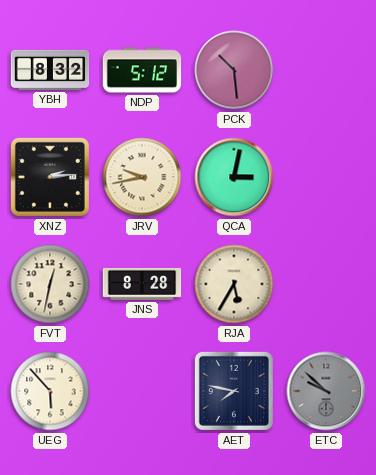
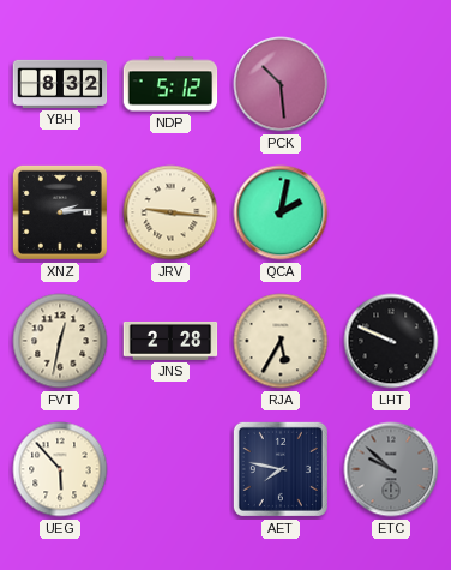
JRV: 9:43 -> 9:16
QCA: 3:02 -> 2:02
JNS: 8:28 -> 2:28
LHT: none -> 9:49
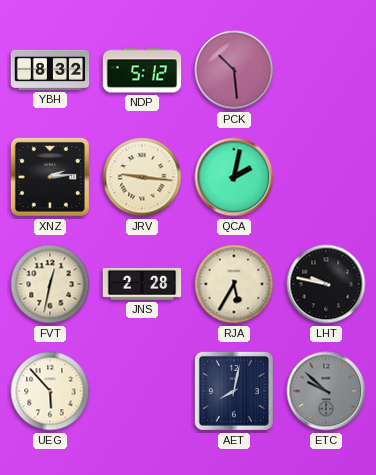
LHT: 9:49 -> 9:47
AET: 7:47 -> 8:02
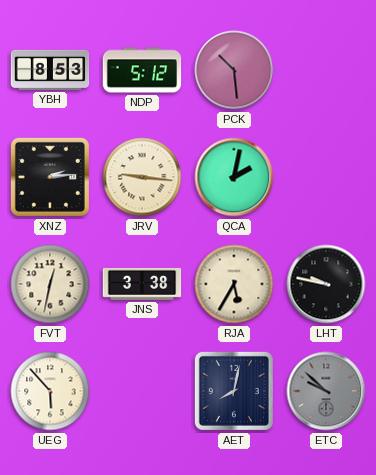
YBH: 8:32 -> 8:53
JNS: 2:28 -> 3:38
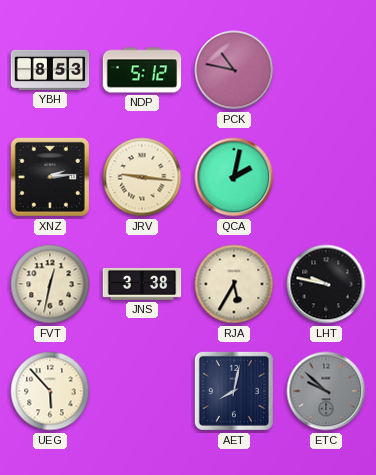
PCK: 10:29 -> 10:47
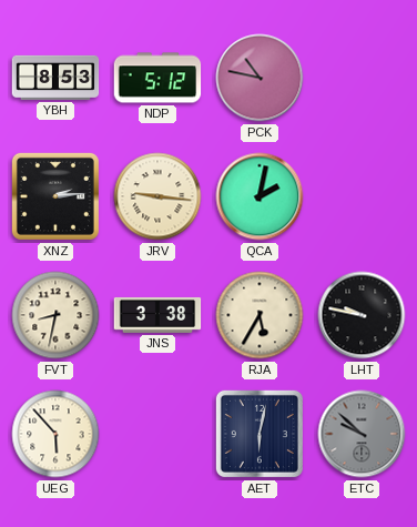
FVT: 12:32 -> 8:32
AET: 8:02 -> 6:02
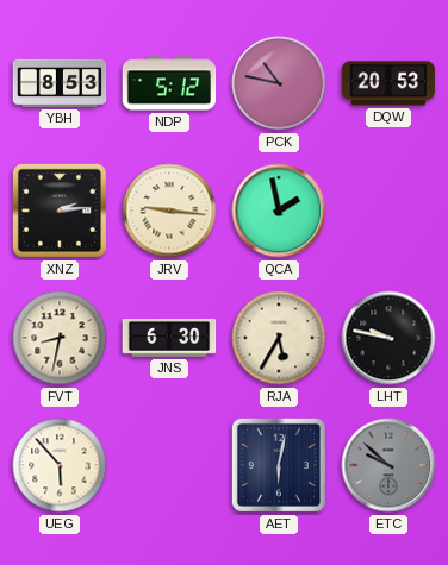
DQW: none -> 20:53
QCA: 2:02 -> 1:58
JNS: 3:38 -> 6:30
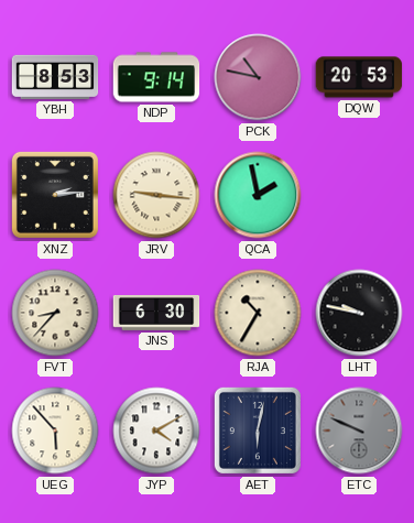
NDP: 5:12 -> 9:14
FVT: 8:32 -> 8:37
RJA: 5:35 -> 10:35
JYP: none -> 4:10
ETC: 9:52 -> 9:49
